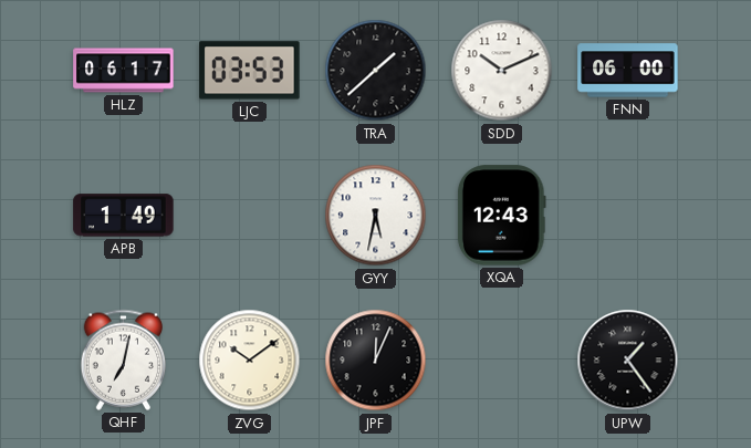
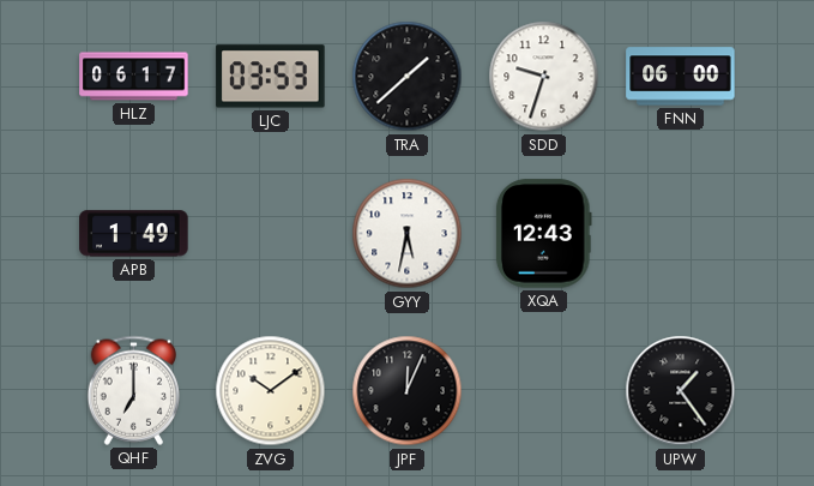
SDD: 10:11 -> 9:33
QHF: 7:02 -> 7:00
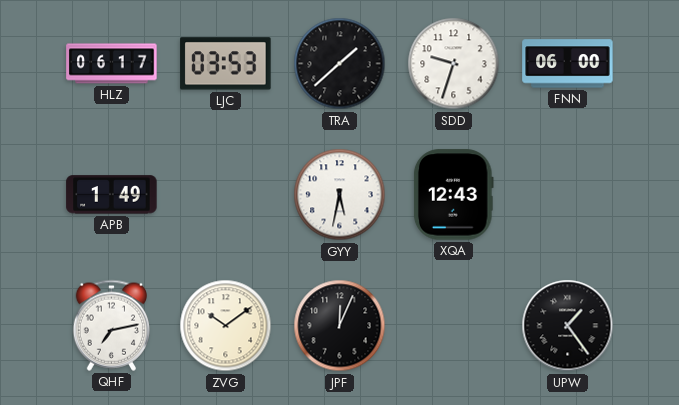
QHF: 7:00 -> 7:13
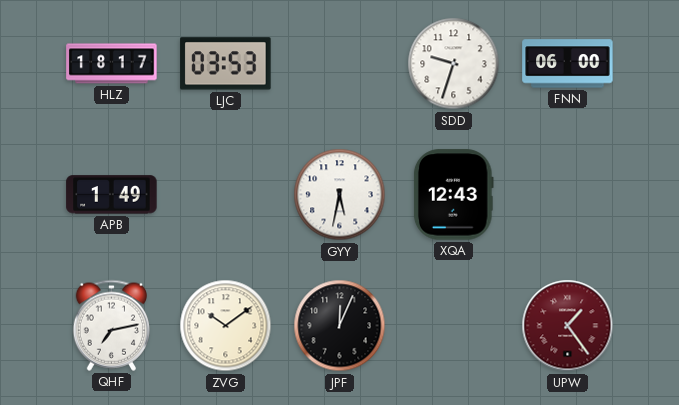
HLZ: 06:17 -> 18:17
TRA: 1:38 -> none
UPW dial: black -> burgundy
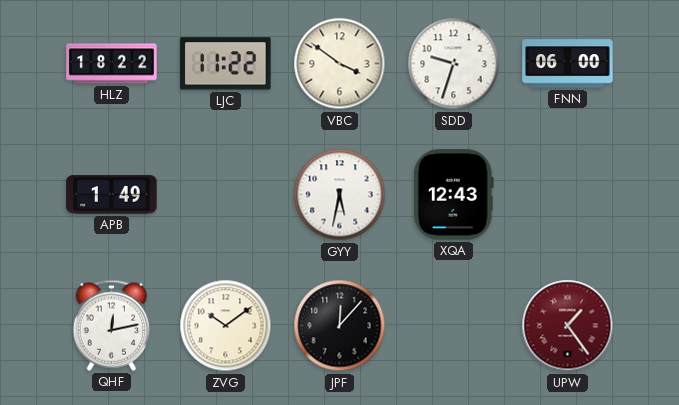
HLZ: 18:17 -> 18:22
LJC: 03:53 -> 11:22
VBC: none -> 3:51
QHF: 7:13 -> 12:13
JPF: 12:04 -> 12:07
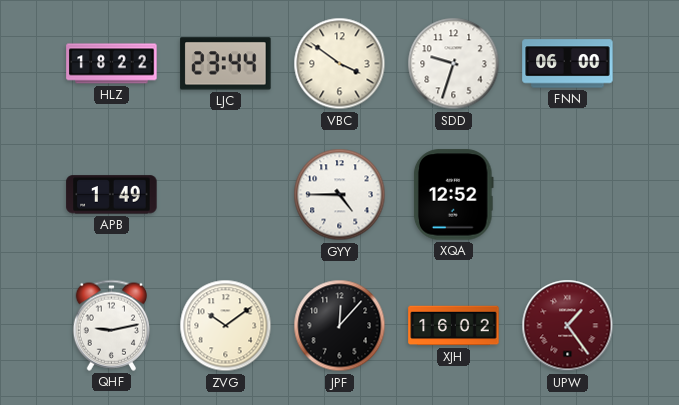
LJC: 11:22 -> 23:44
GYY: 5:32 -> 4:45
XQA: 12:43 -> 12:52
QHF: 12:13 -> 9:13
XJH: none -> 16:02
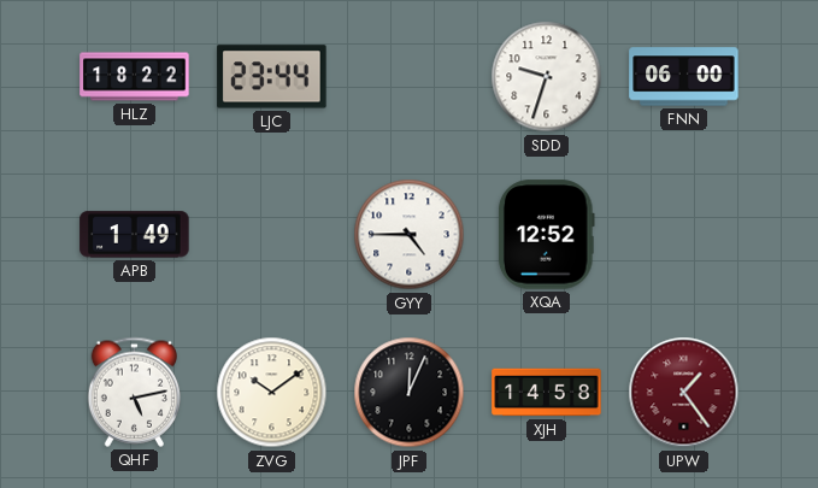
VBC: 3:51 -> none
QHF: 9:13 -> 5:13
JPF: 12:07 -> 12:04
XJH: 16:02 -> 14:58
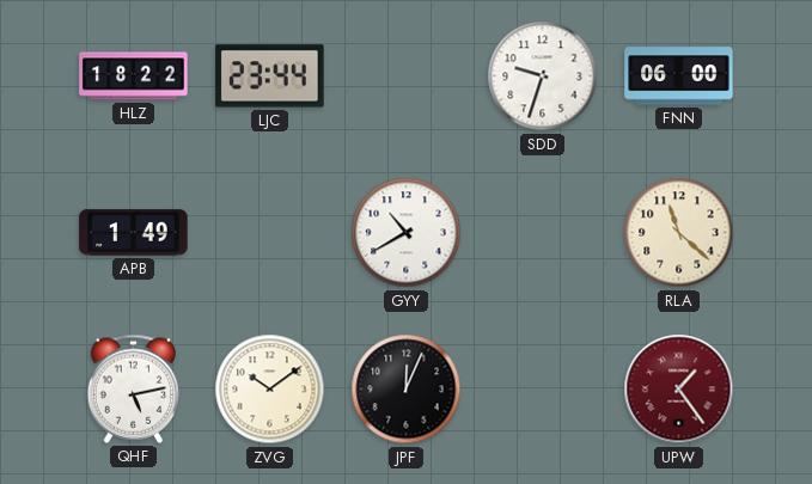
GYY: 4:45 -> 10:40
XQA: 12:52 -> none
RLA: none -> 11:22
XJH: 14:58 -> none
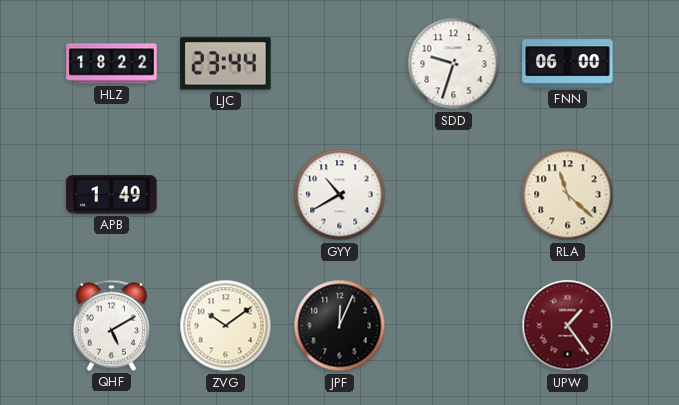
QHF: 5:13 -> 5:10
